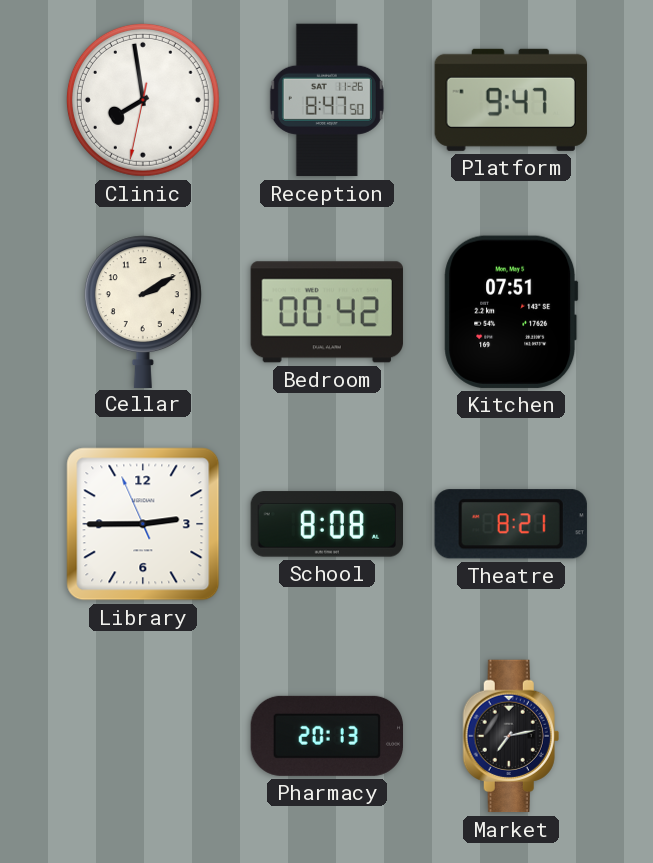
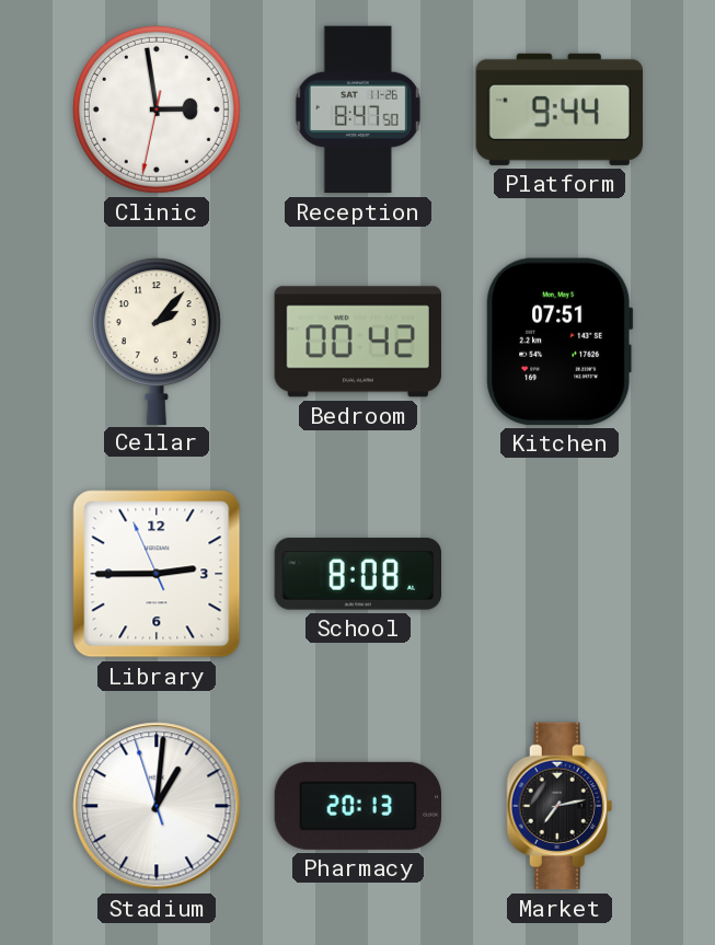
Clinic: 7:58 -> 2:58
Platform: 9:47 -> 9:44
Cellar: 2:10 -> 2:07
Theatre: 8:21 -> none
Stadium: none -> 1:00
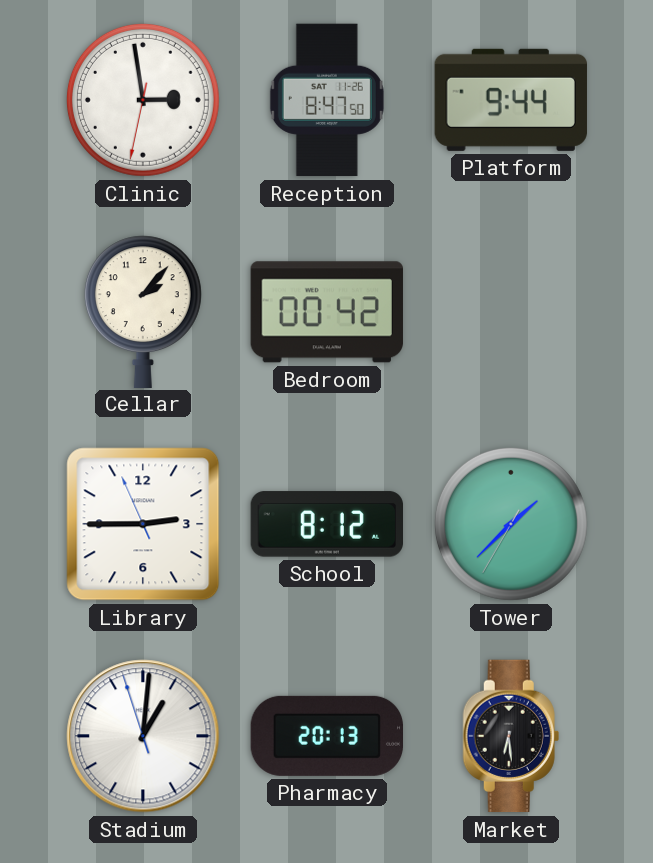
Kitchen: 07:51 -> none
School: 8:08 -> 8:12
Tower: none -> 1:37
Market: 7:13 -> 6:29
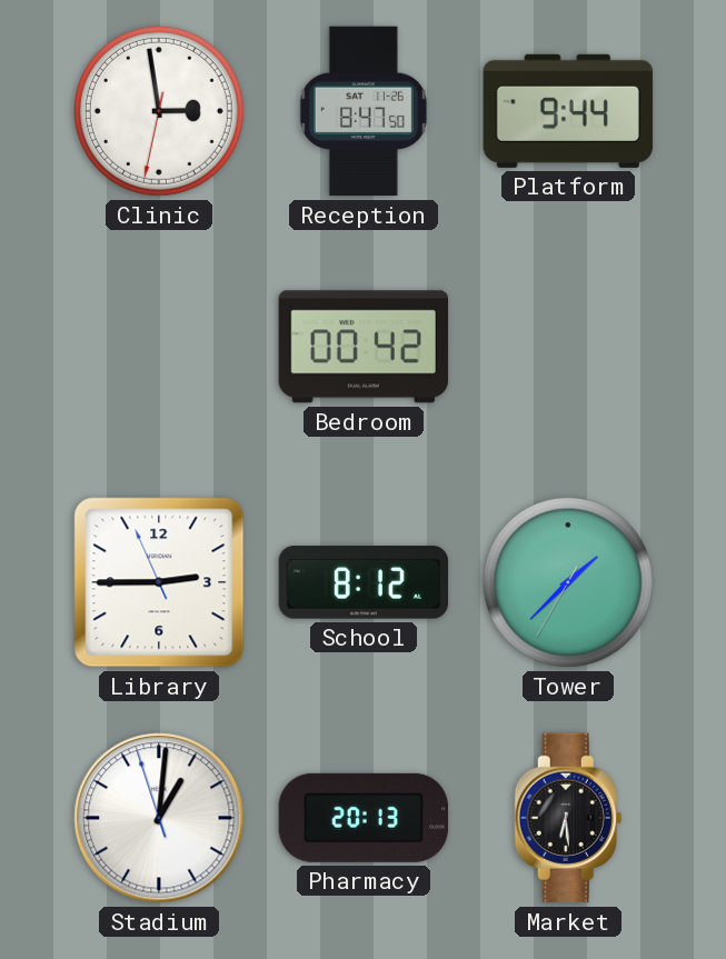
Cellar: 2:07 -> none
